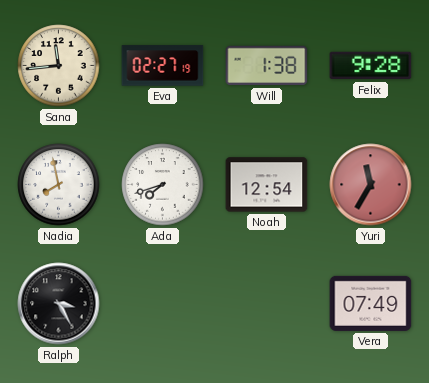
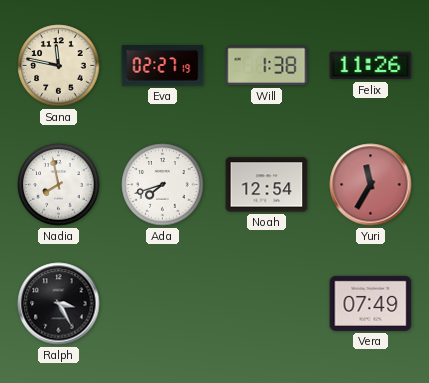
Sana: 11:44 -> 11:47
Felix: 9:28 -> 11:26
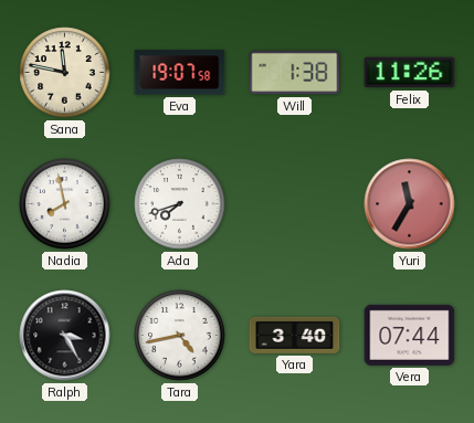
Eva: 02:27 -> 19:07
Noah: 12:54 -> none
Tara: none -> 4:43
Yara: none -> 3:40
Vera: 07:49 -> 07:44
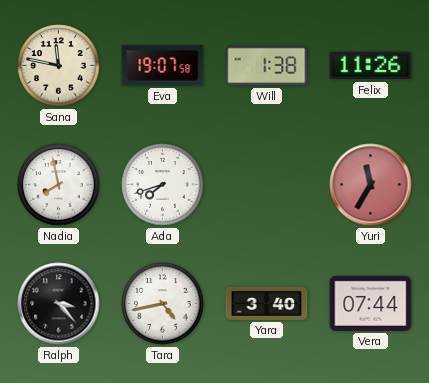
Ralph: 3:25 -> 3:23
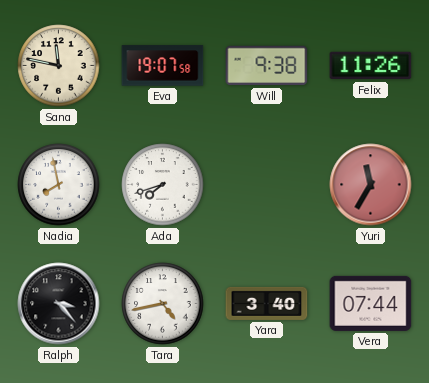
Will: 1:38 -> 9:38
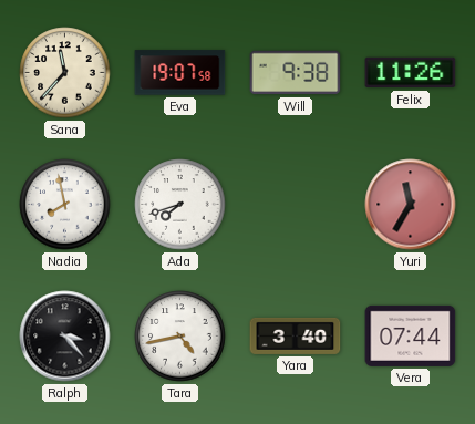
Sana: 11:47 -> 11:37
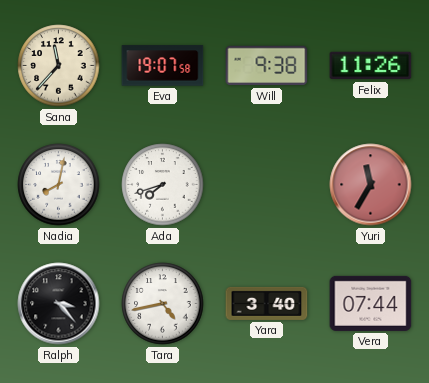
Nadia: 7:58 -> 8:02
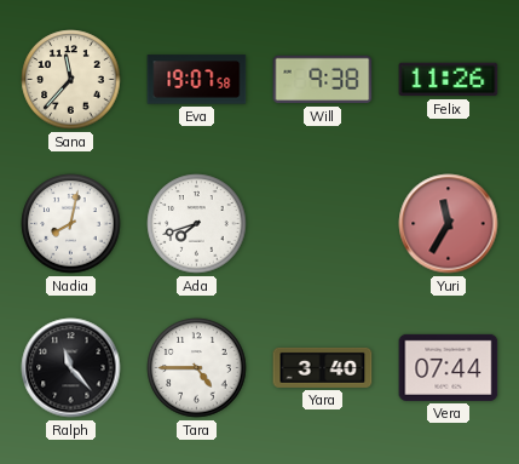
Ralph: 3:23 -> 11:23
Tara: 4:43 -> 4:45
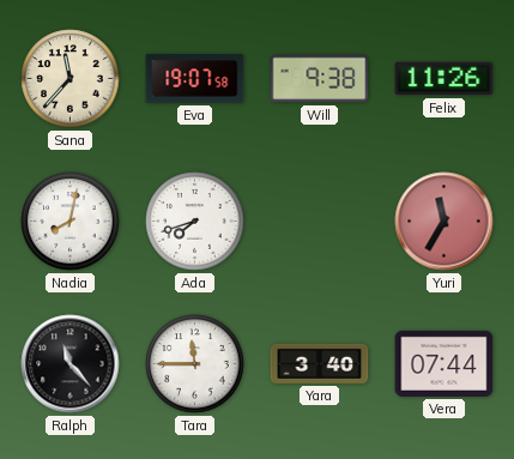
Tara: 4:45 -> 11:45
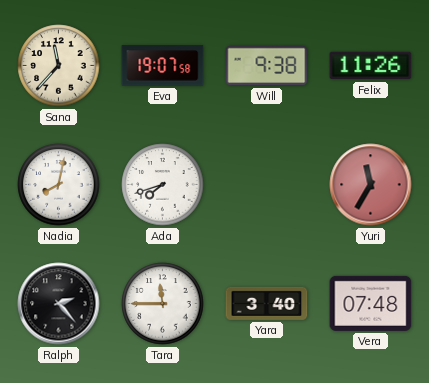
Ralph: 11:23 -> 2:23
Vera: 07:44 -> 07:48
